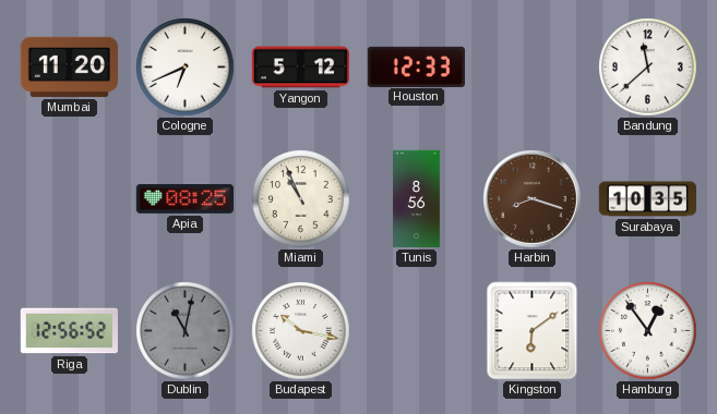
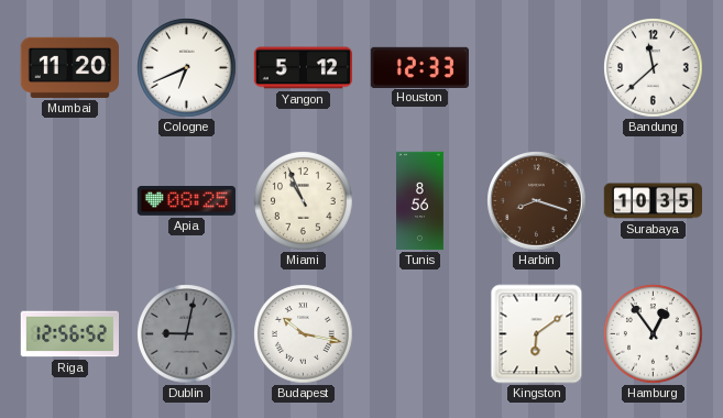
Dublin: 11:02 -> 9:02
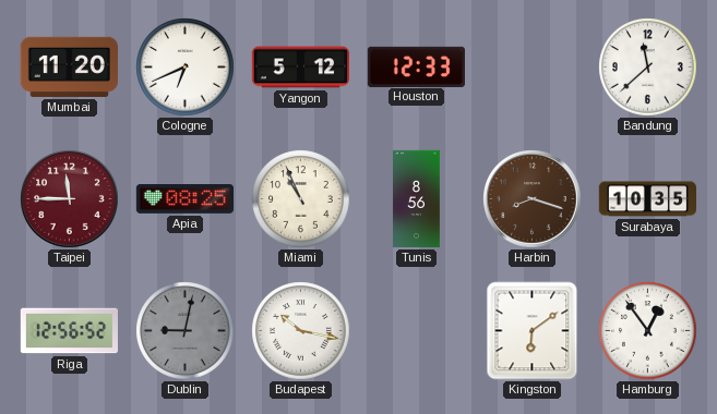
Taipei: none -> 11:45
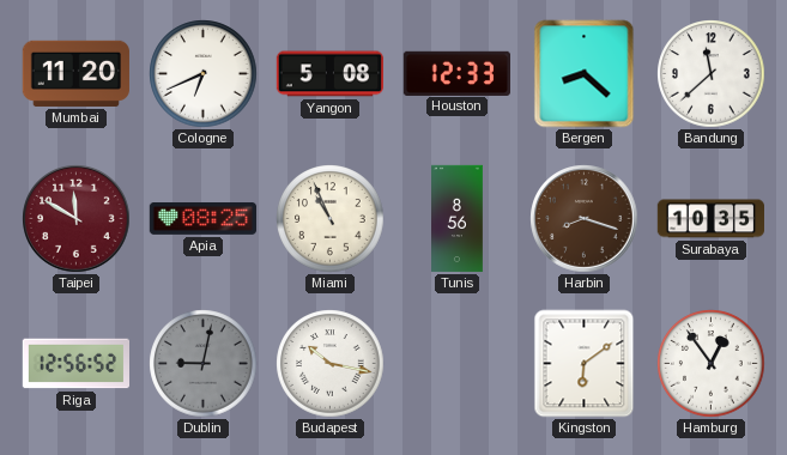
Yangon: 5:12 -> 5:08
Bergen: none -> 8:22
Taipei: 11:45 -> 11:50
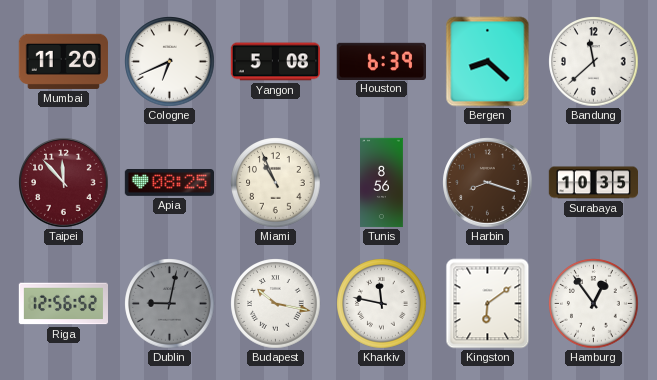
Houston: 12:33 -> 6:39
Taipei: 11:50 -> 11:53
Kharkiv: none -> 11:47
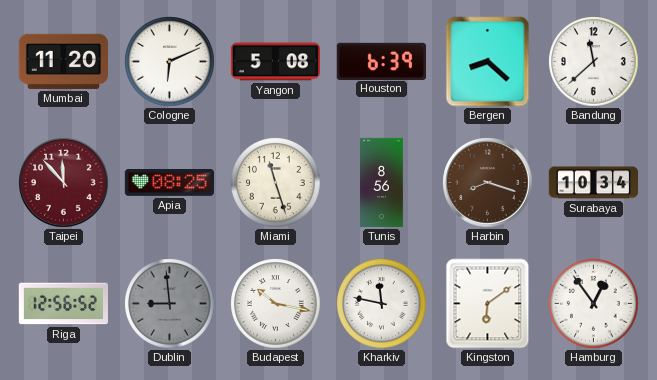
Cologne: 6:41 -> 6:11
Miami: 10:56 -> 11:27
Surabaya: 10:35 -> 10:34
Dublin: 9:02 -> 8:59
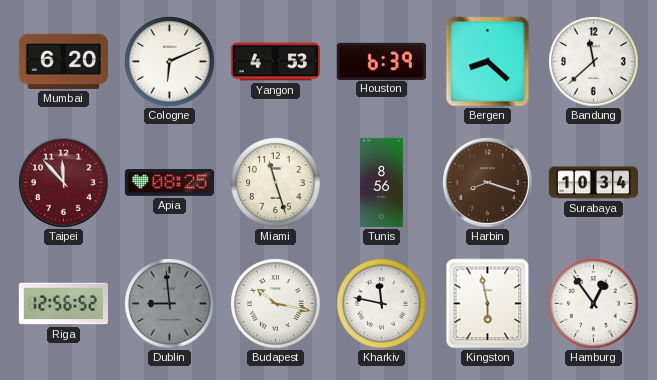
Mumbai: 11:20 -> 6:20
Yangon: 5:08 -> 4:53
Kingston: 6:09 -> 5:58
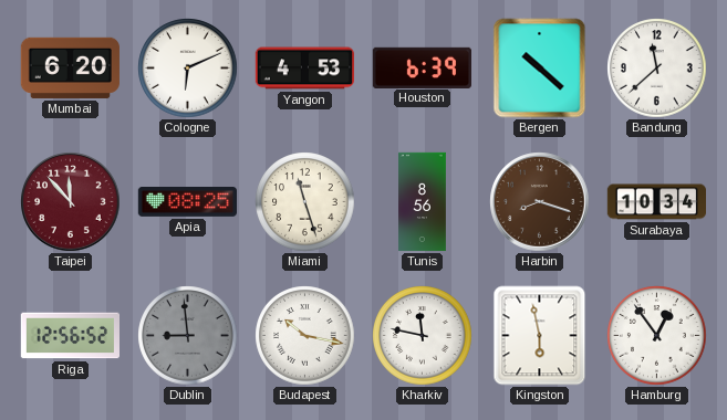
Bergen: 8:22 -> 10:22
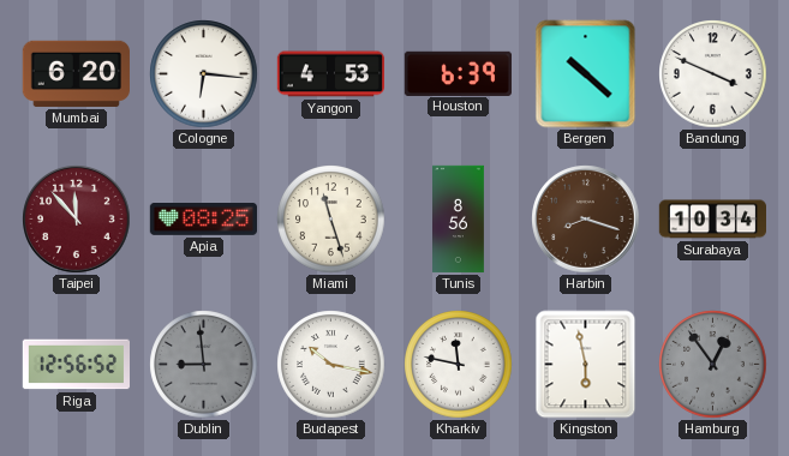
Cologne: 6:11 -> 6:16
Bandung: 11:38 -> 3:49
Hamburg dial: white -> grey
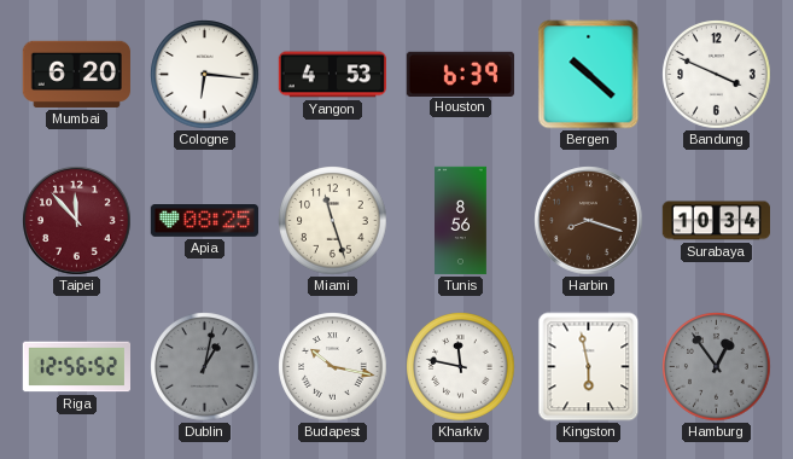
Dublin: 8:59 -> 1:02
